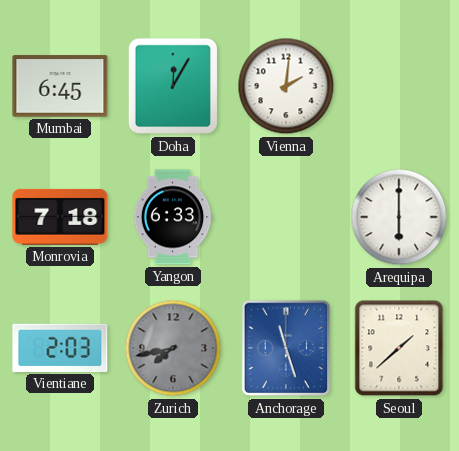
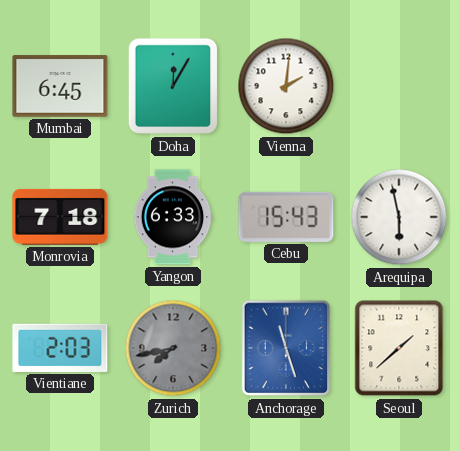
Cebu: none -> 15:43
Arequipa: 6:00 -> 5:58
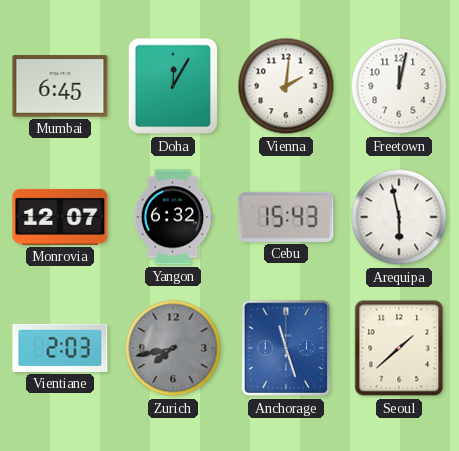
Freetown: none -> 12:02
Monrovia: 7:18 -> 12:07
Yangon: 6:33 -> 6:32
